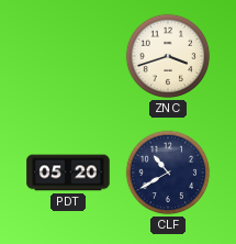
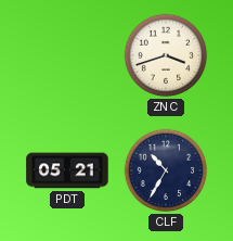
PDT: 05:20 -> 05:21
CLF: 10:40 -> 10:35
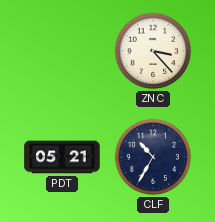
ZNC: 3:42 -> 3:23
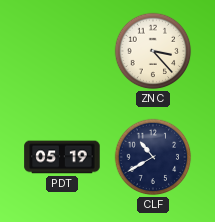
PDT: 05:21 -> 05:19
CLF: 10:35 -> 10:40
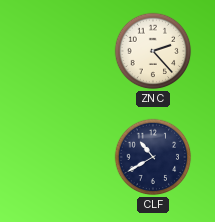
ZNC: 3:23 -> 2:23
PDT: 05:19 -> none
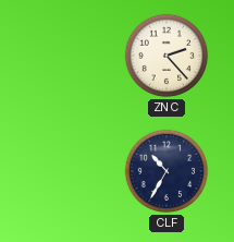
CLF: 10:40 -> 10:35
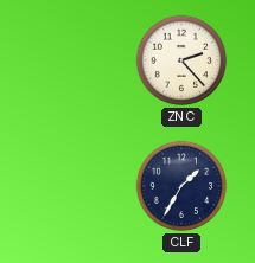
CLF: 10:35 -> 1:35
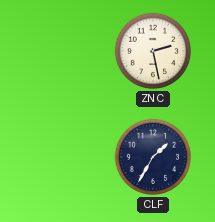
ZNC: 2:23 -> 2:28
